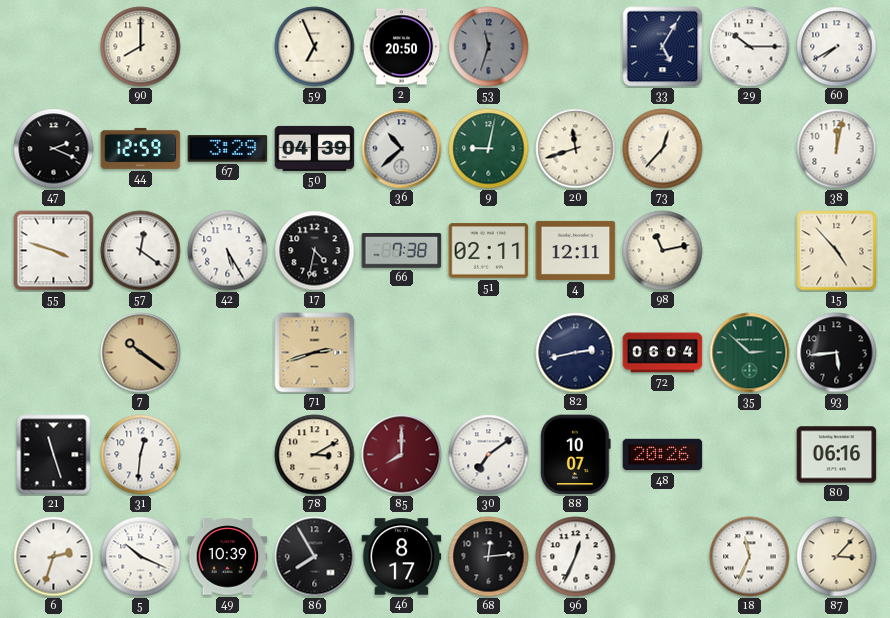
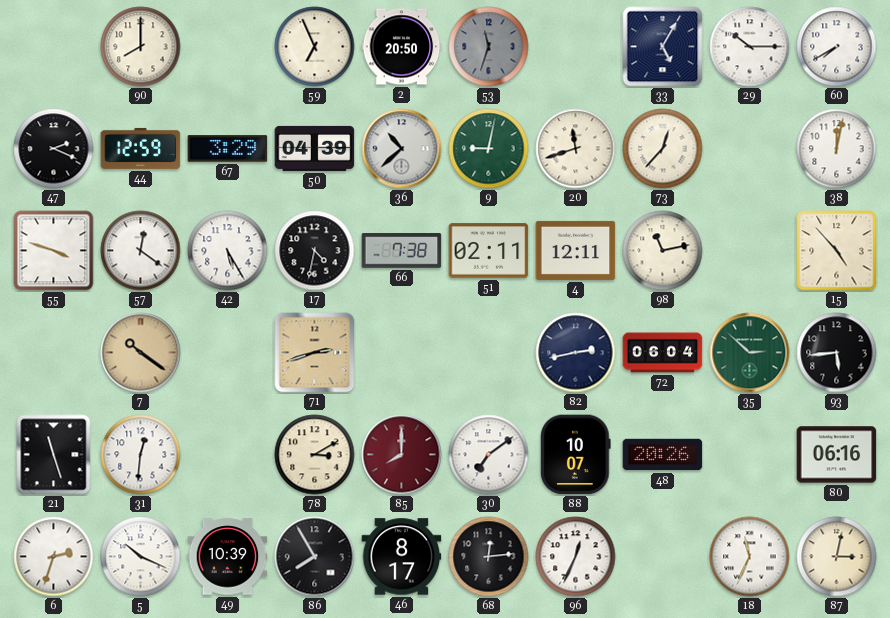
87: 3:07 -> 3:02
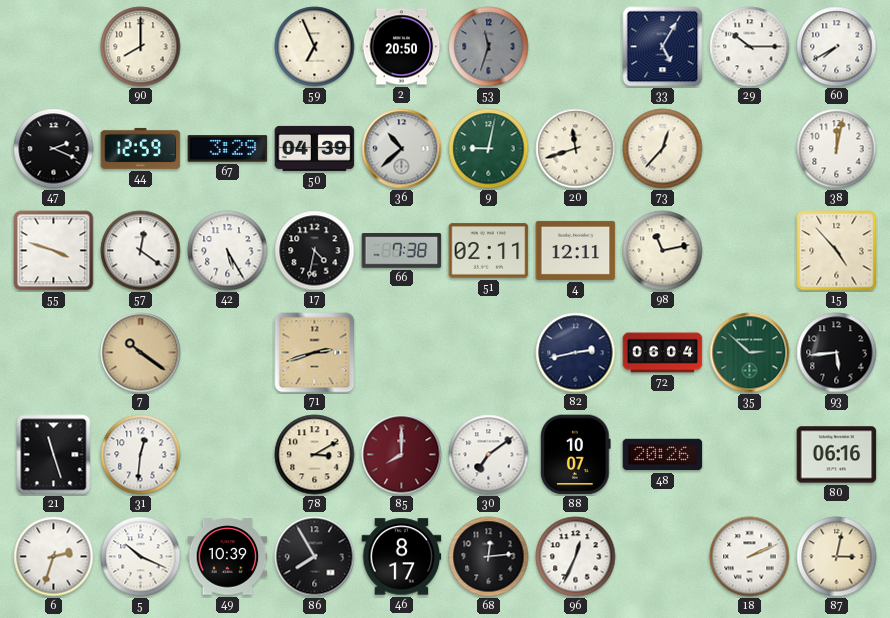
18: 11:34 -> 2:11
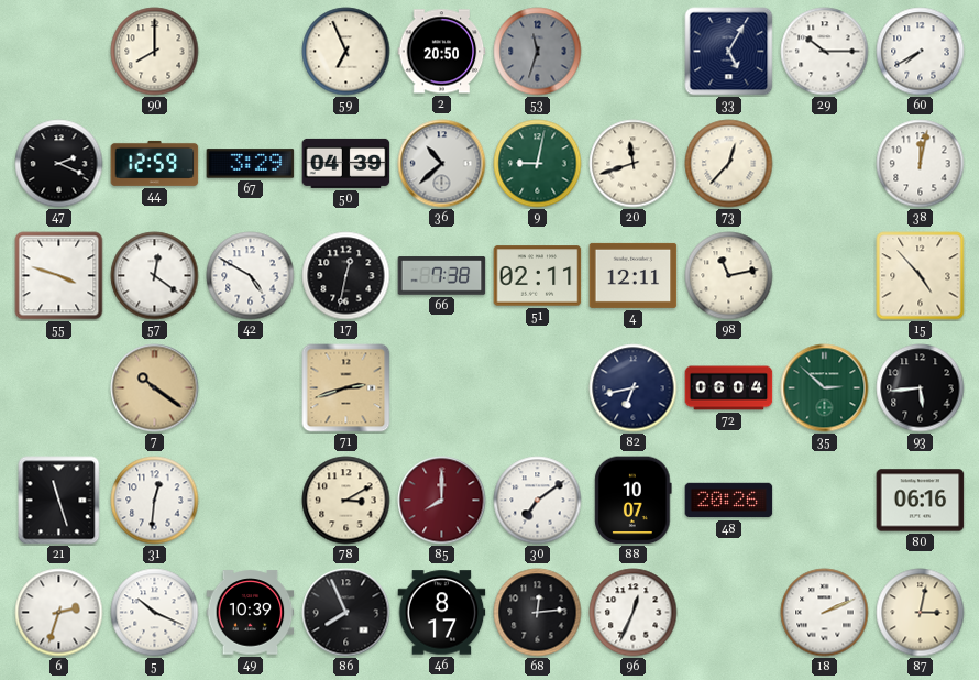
42: 5:25 -> 4:50
17: 4:32 -> 12:32
82: 2:43 -> 6:43
86: 7:55 -> 7:56
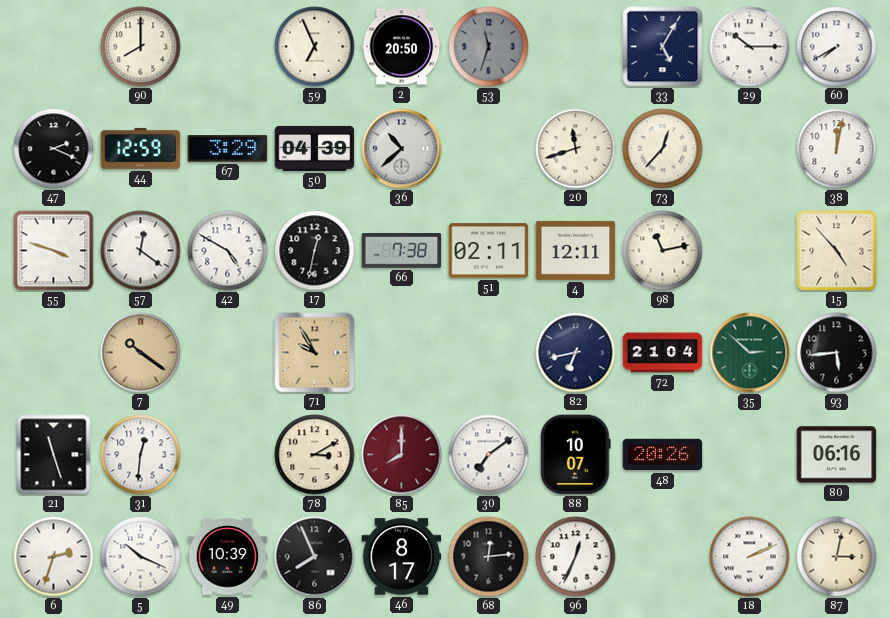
9: 9:02 -> none
71: 2:42 -> 9:55
72: 06:04 -> 21:04
